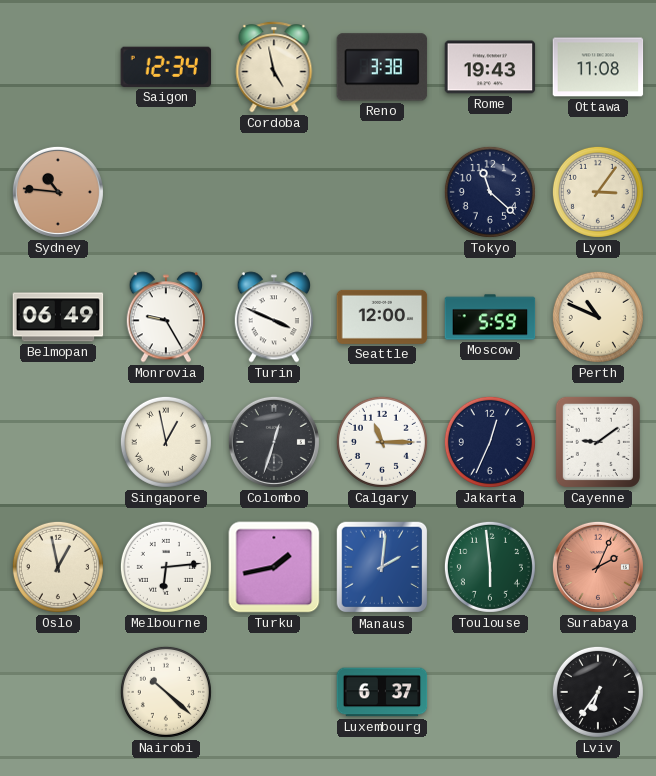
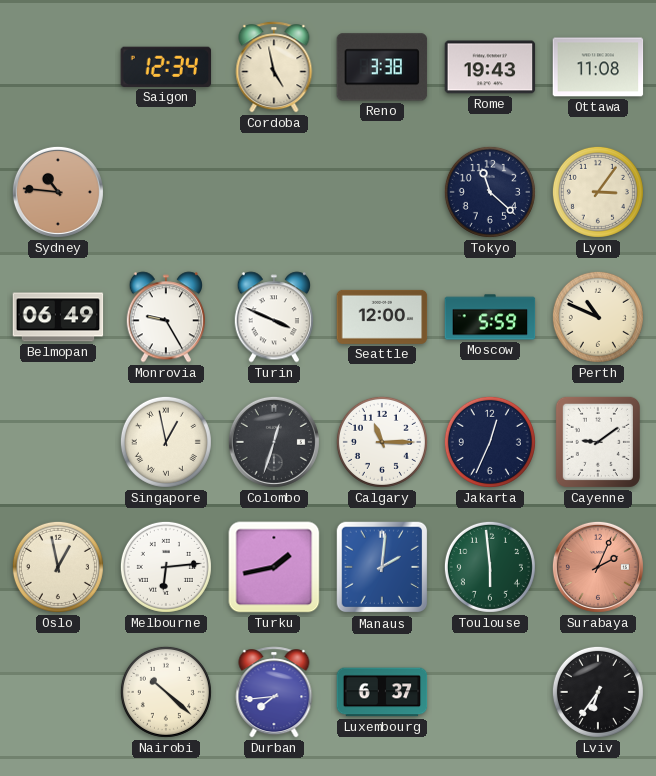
Durban: none -> 7:44
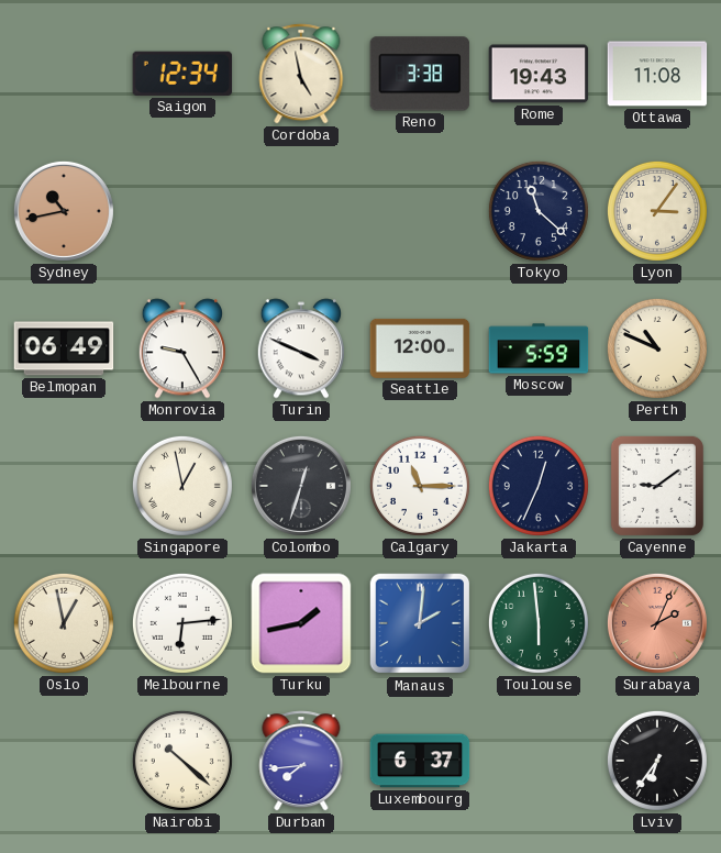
Sydney: 10:46 -> 10:43
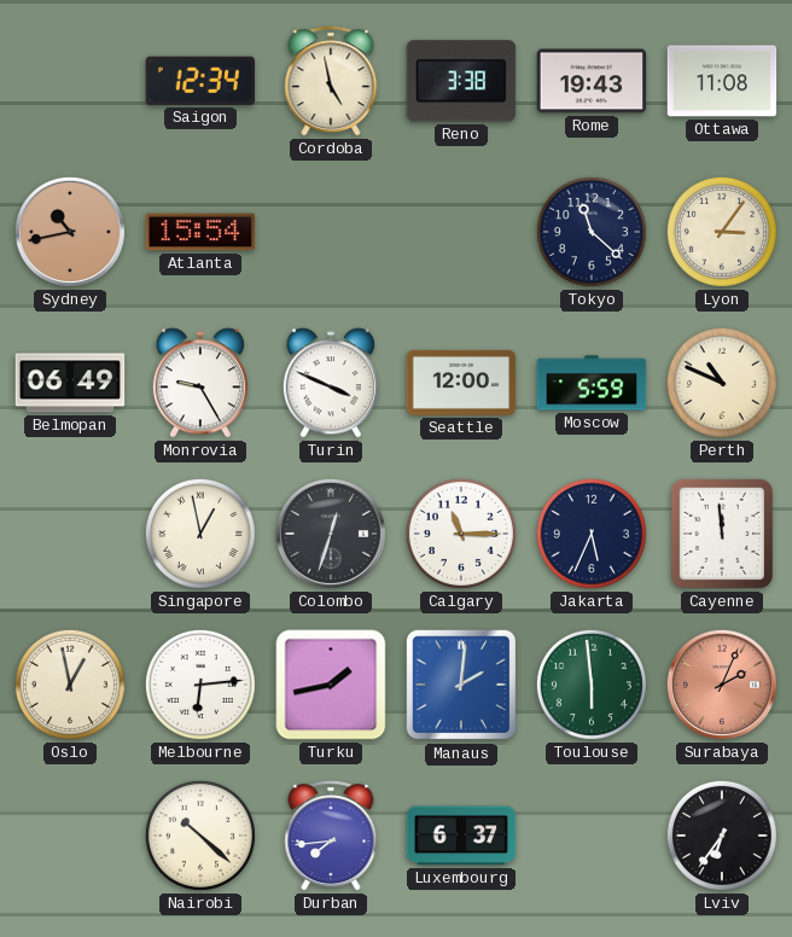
Atlanta: none -> 15:54
Jakarta: 12:34 -> 5:34
Cayenne: 9:09 -> 11:59
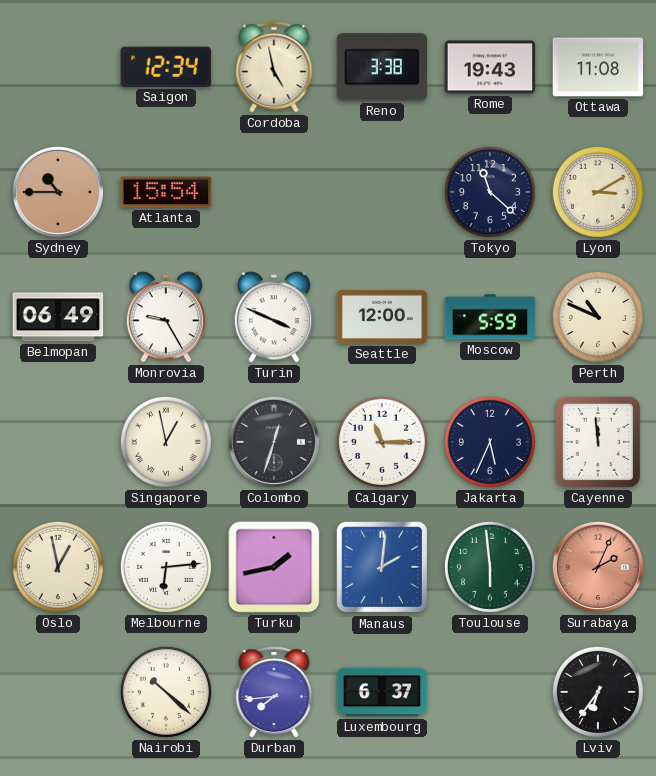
Sydney: 10:43 -> 10:45
Lyon: 3:06 -> 3:10
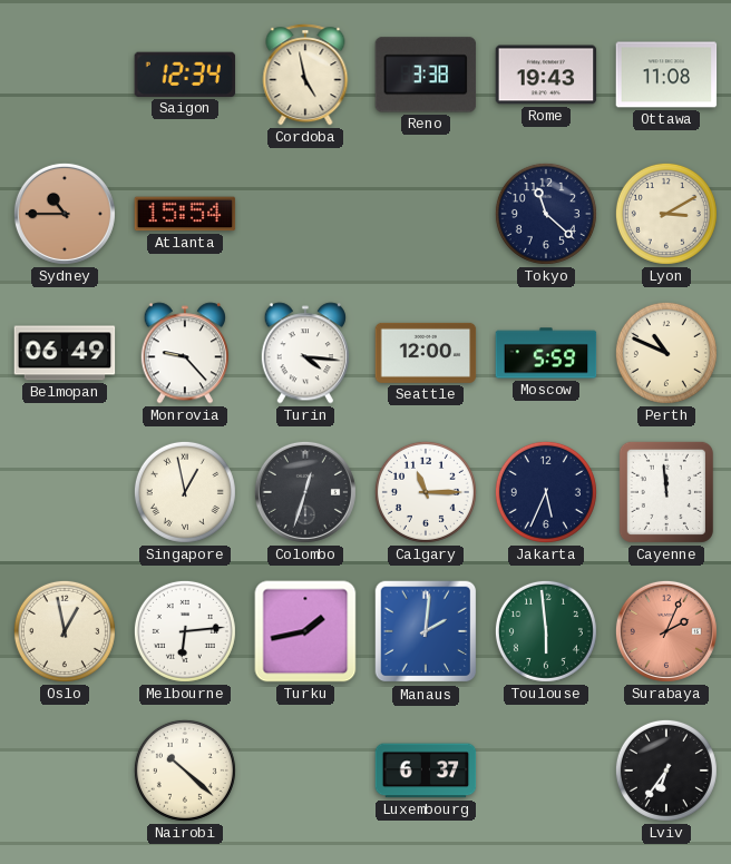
Monrovia: 9:25 -> 9:23
Turin: 3:49 -> 4:16
Durban: 7:44 -> none
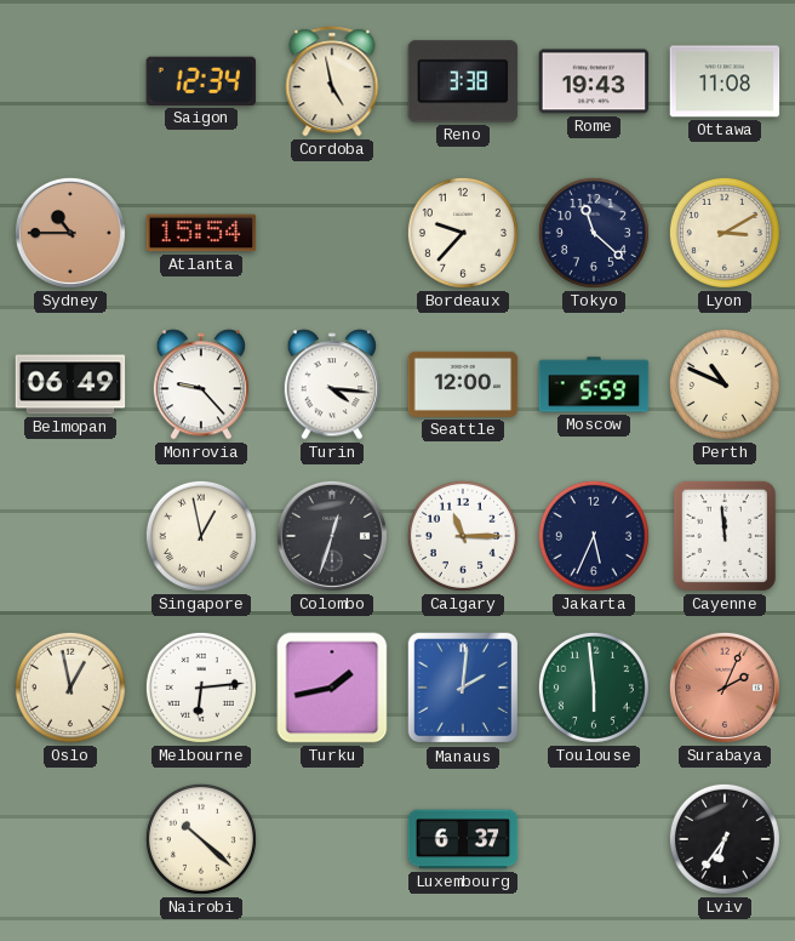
Bordeaux: none -> 9:37
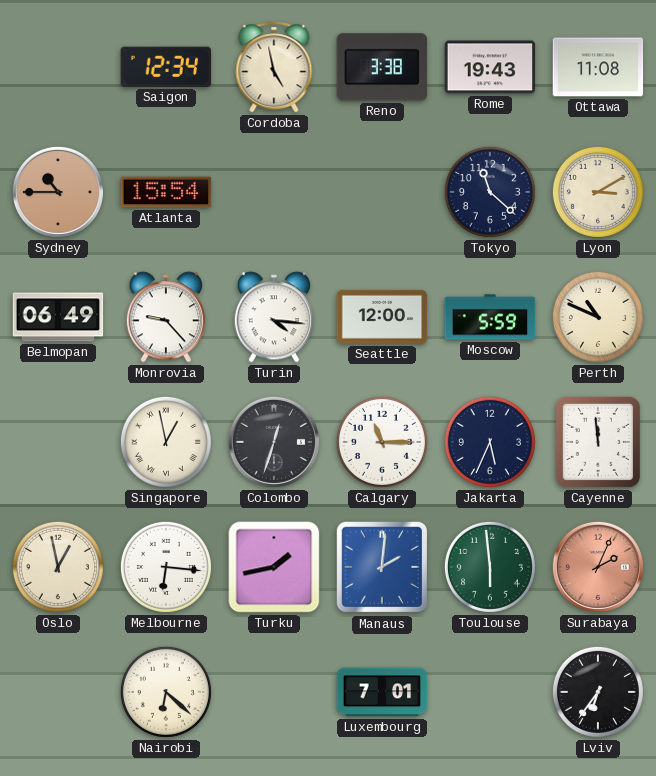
Bordeaux: 9:37 -> none
Melbourne: 6:14 -> 6:16
Nairobi: 10:22 -> 6:22
Luxembourg: 6:37 -> 7:01
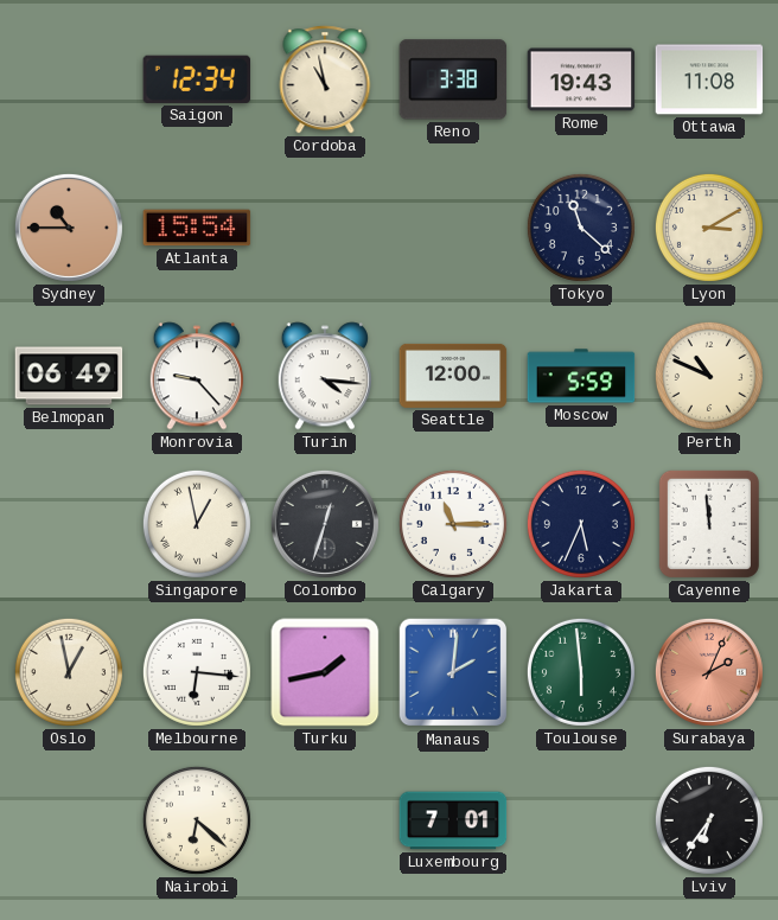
Cordoba: 4:58 -> 10:58
